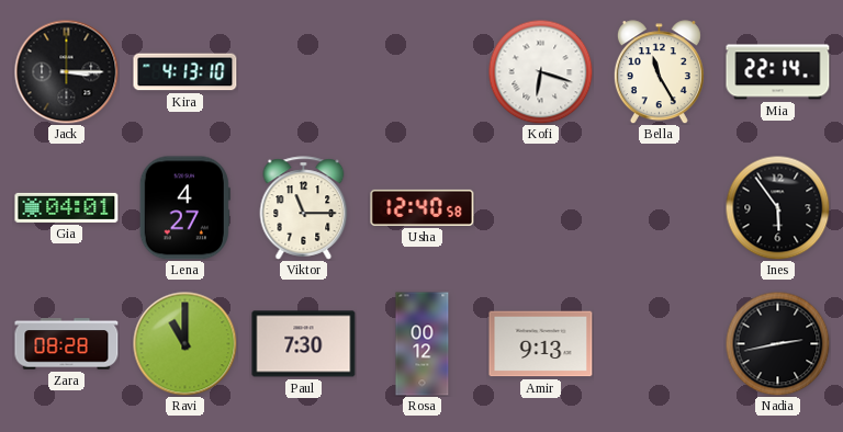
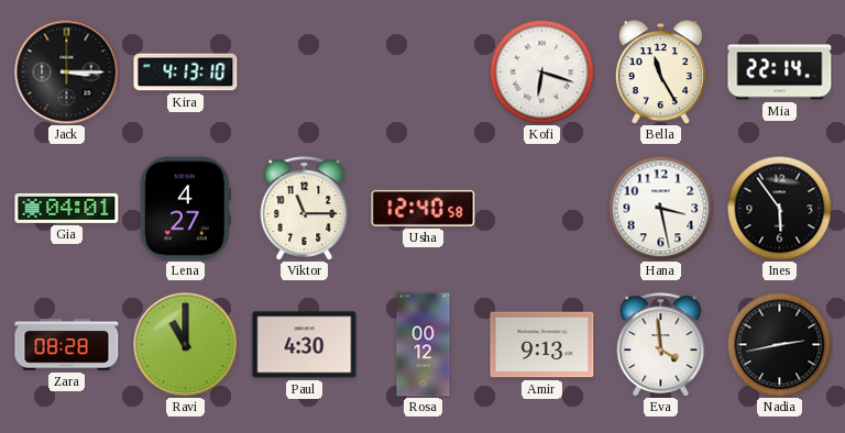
Hana: none -> 3:28
Paul: 7:30 -> 4:30
Eva: none -> 3:59
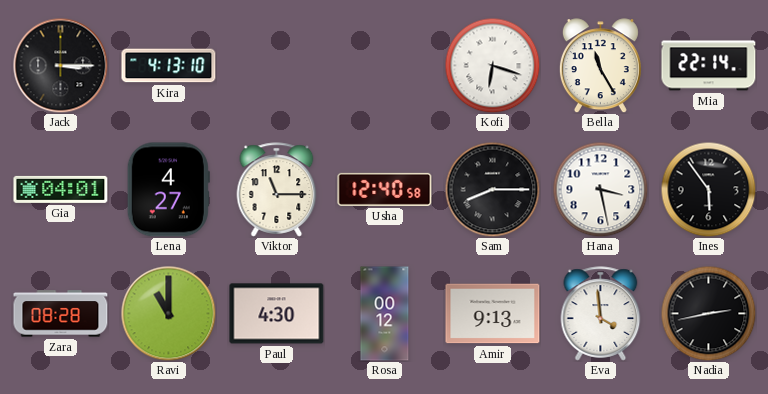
Sam: none -> 8:15
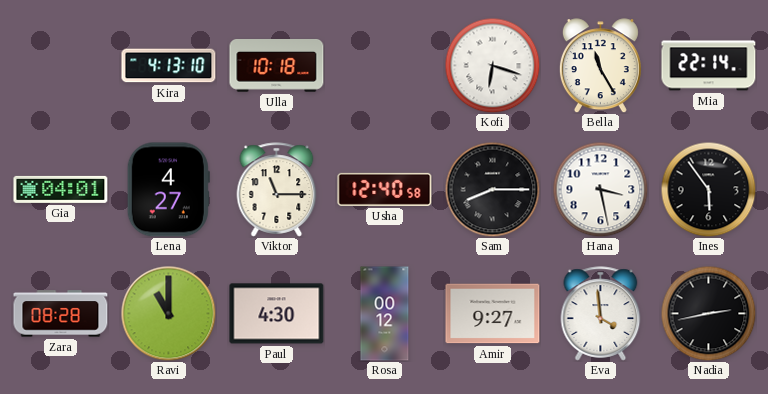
Jack: 3:15 -> none
Ulla: none -> 10:18
Amir: 9:13 -> 9:27
